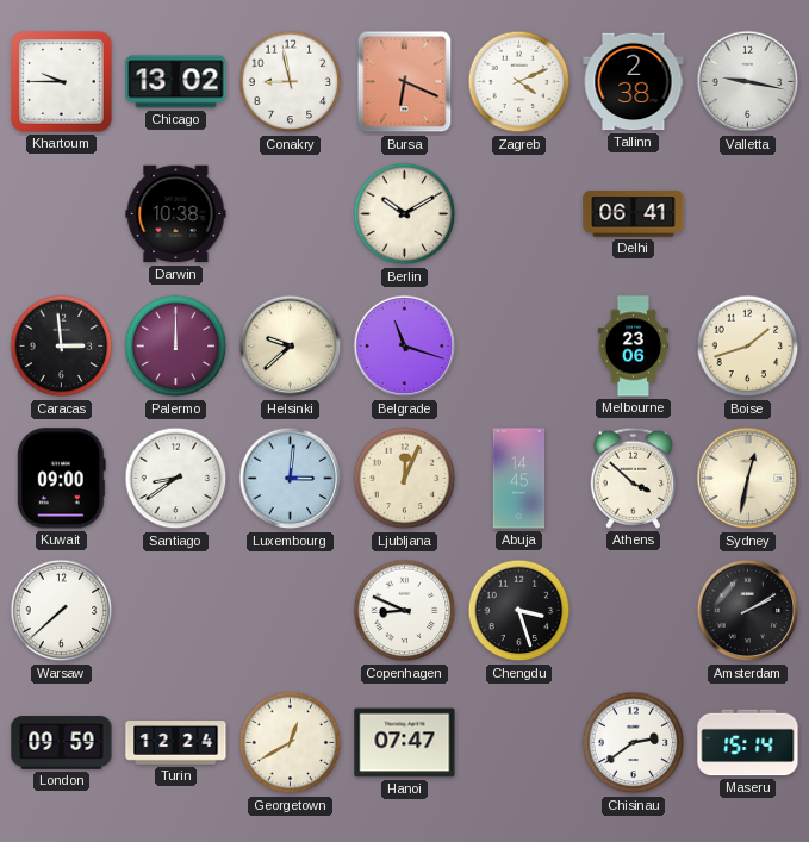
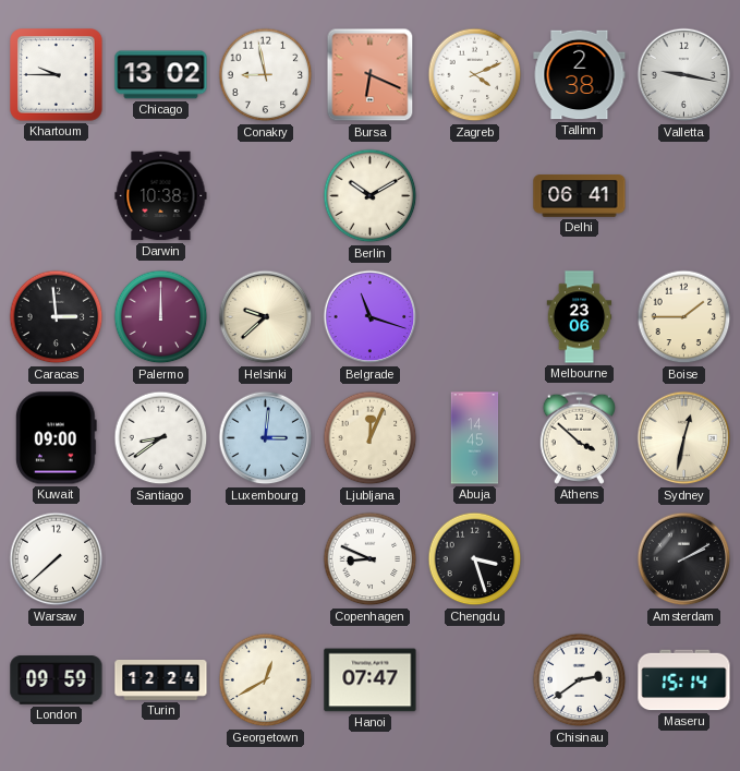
Boise: 1:42 -> 1:45
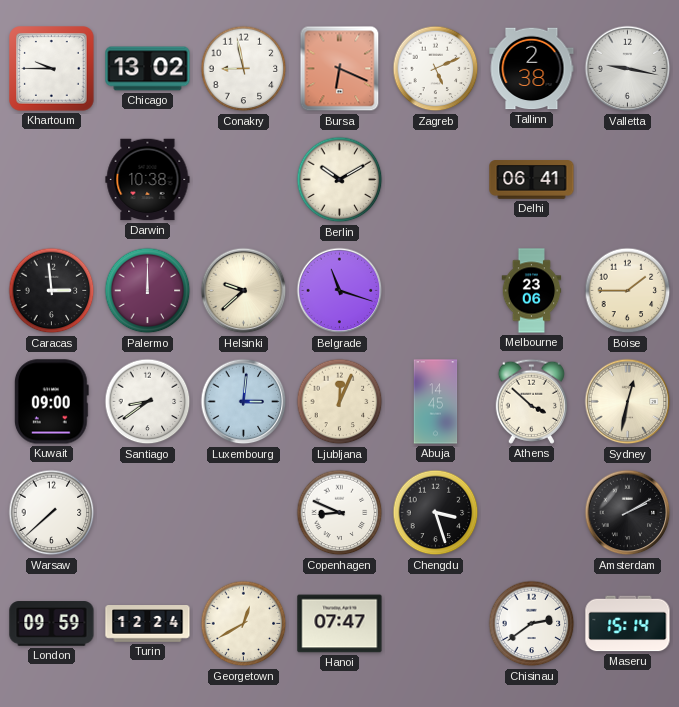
Zagreb: 4:11 -> 5:11
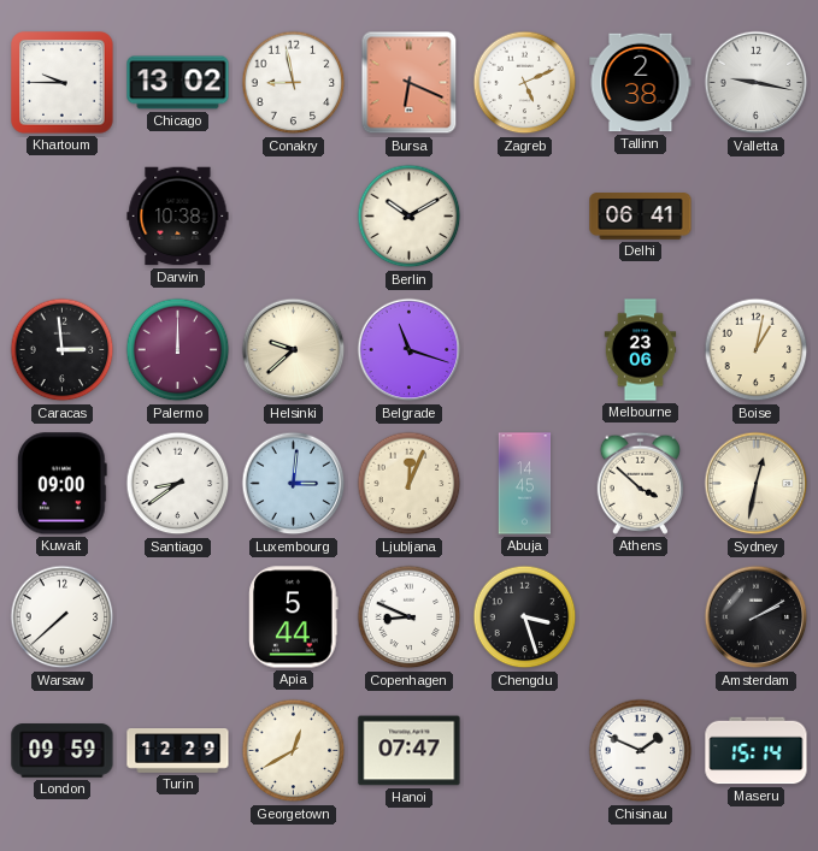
Boise: 1:45 -> 1:02
Apia: none -> 5:44
Turin: 12:24 -> 12:29
Chisinau: 2:39 -> 1:49
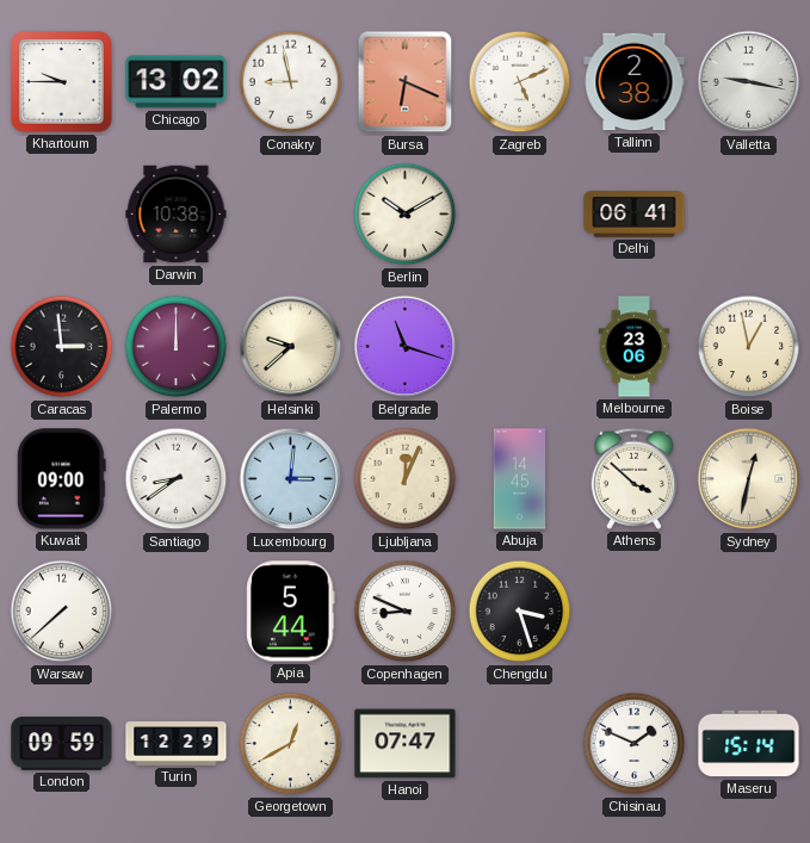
Boise: 1:02 -> 12:58
Amsterdam: 2:10 -> none
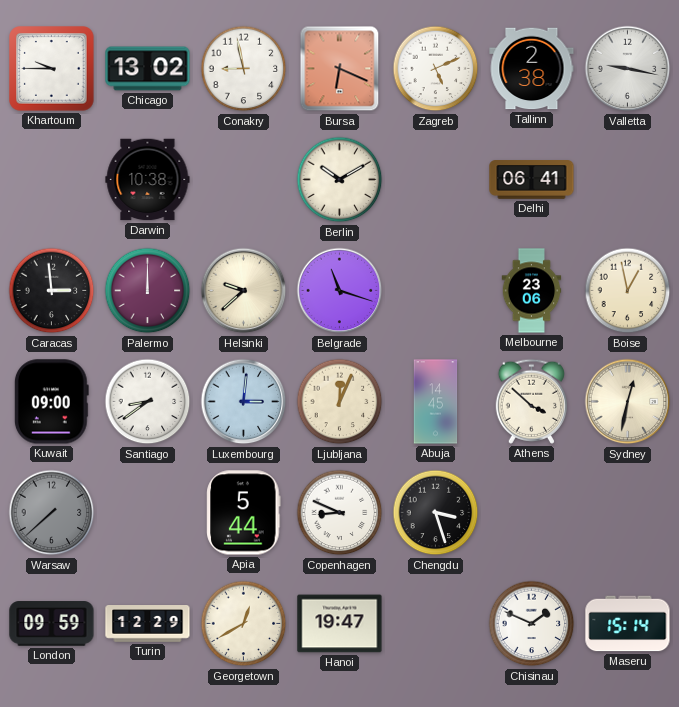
Warsaw dial: white -> grey
Hanoi: 07:47 -> 19:47
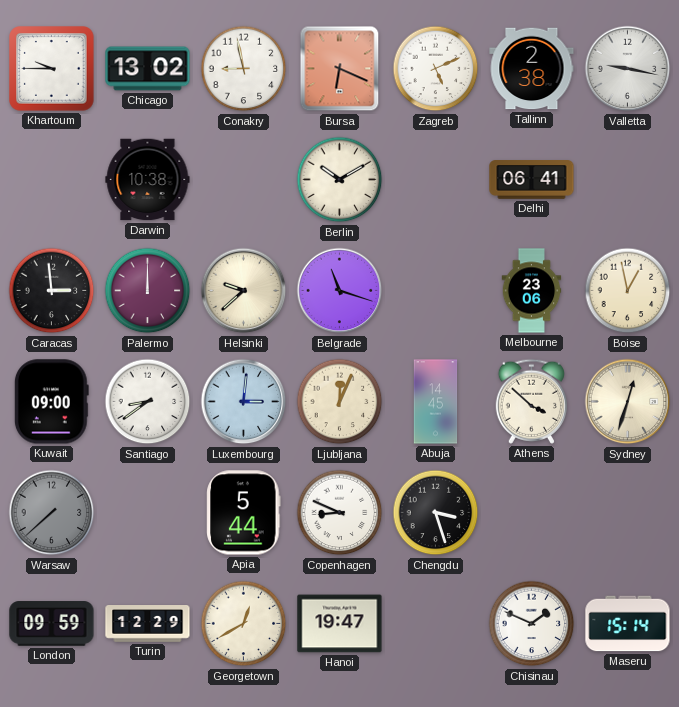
Sydney: 12:32 -> 12:33
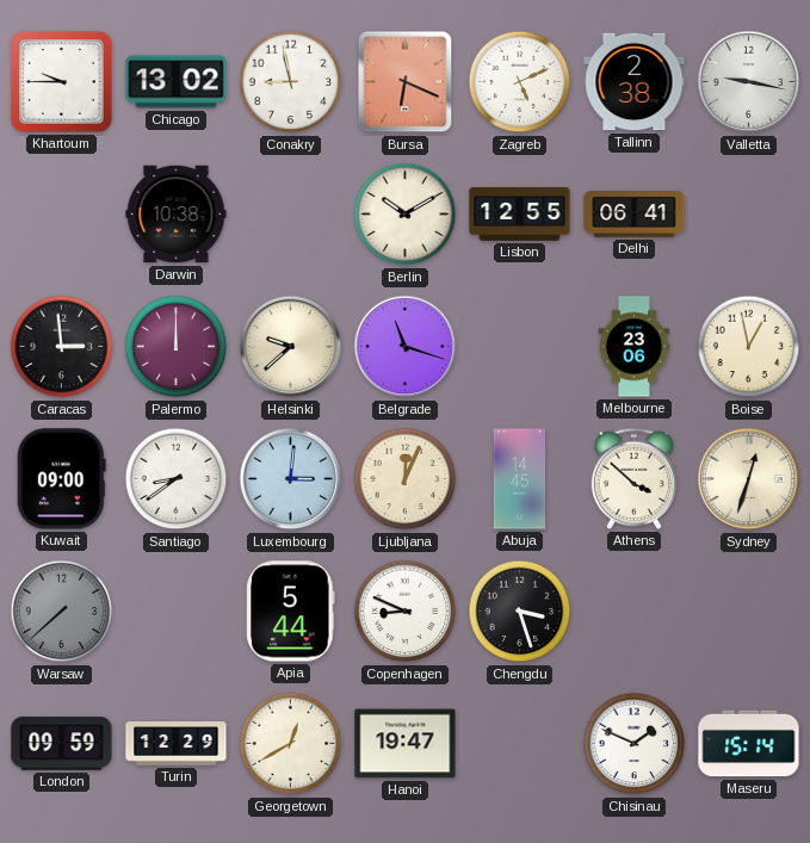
Lisbon: none -> 12:55
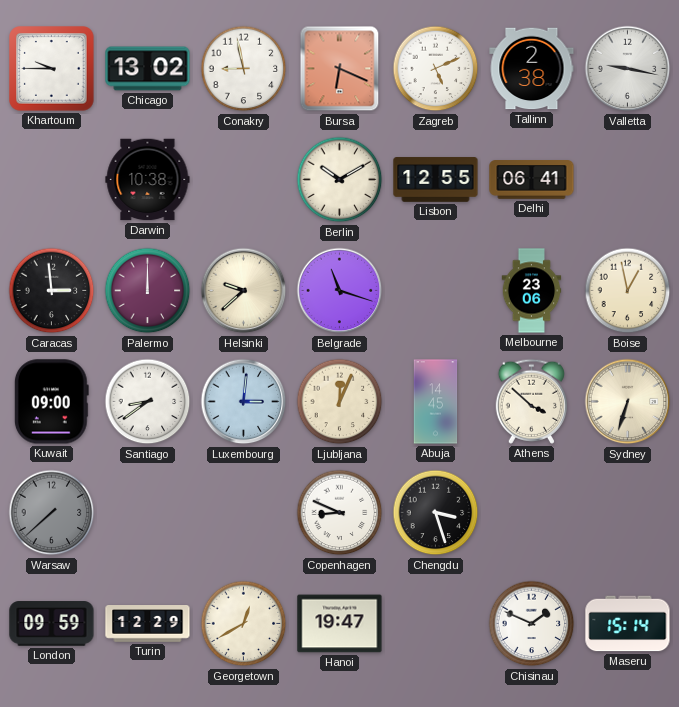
Sydney: 12:33 -> 6:33
Apia: 5:44 -> none
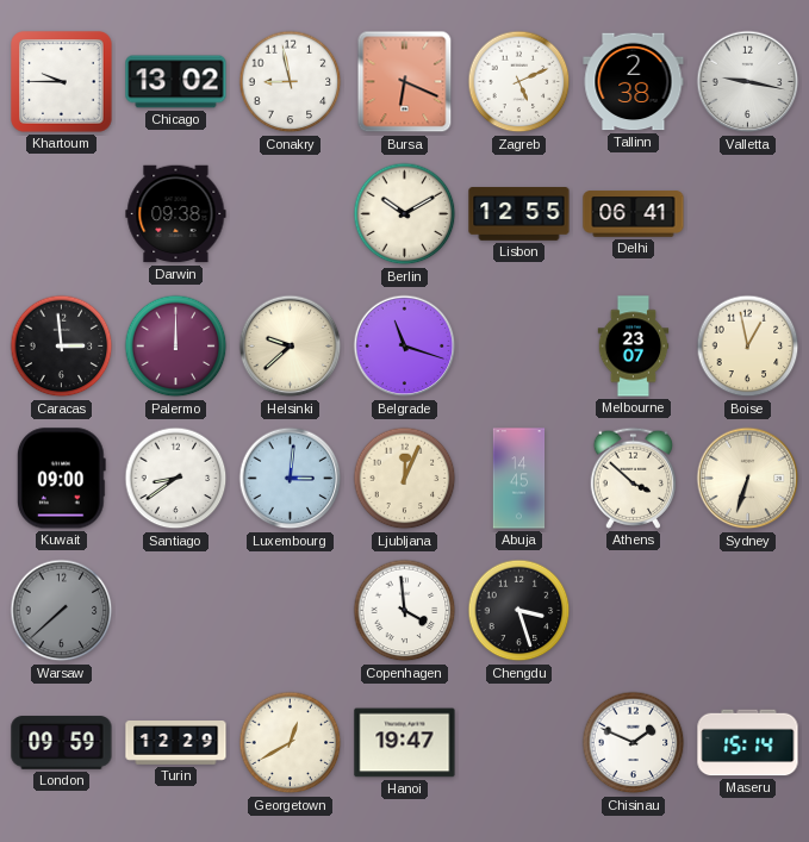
Darwin: 10:38 -> 09:38
Melbourne: 23:06 -> 23:07
Copenhagen: 8:49 -> 3:59
